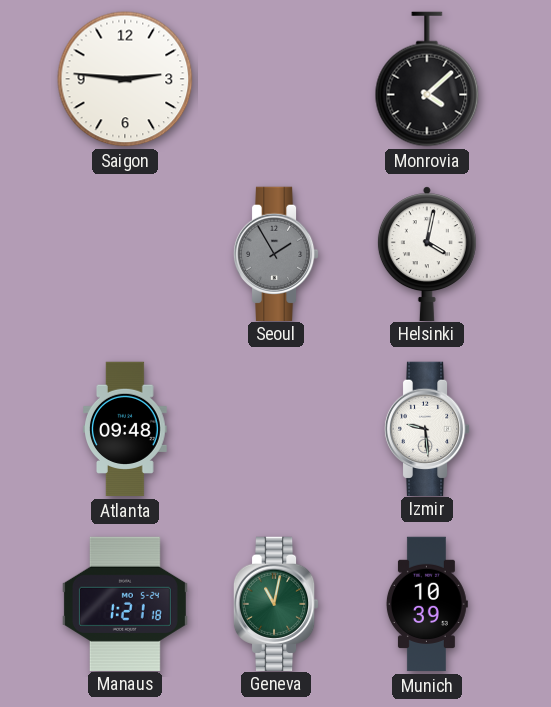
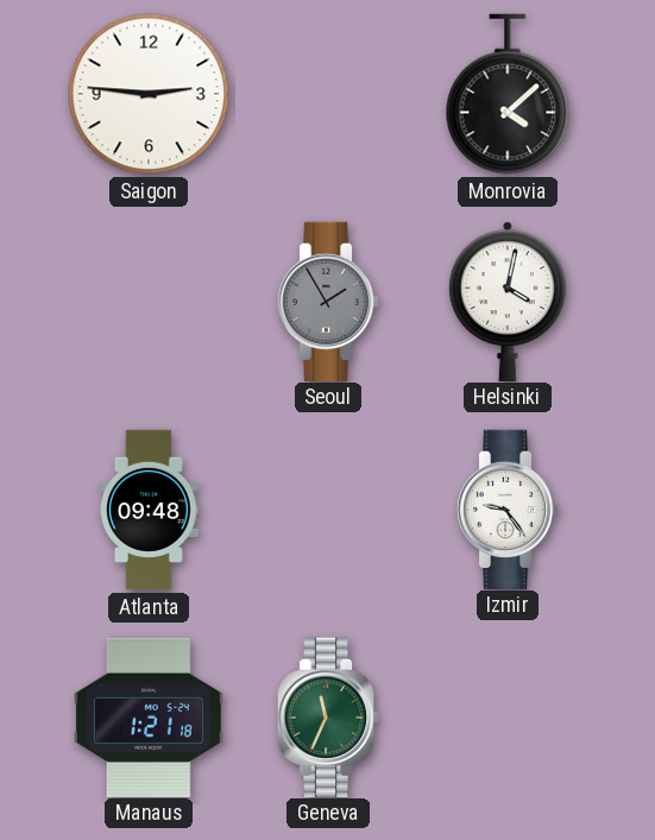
Izmir: 9:29 -> 9:24
Geneva: 11:02 -> 11:34
Munich: 10:39 -> none
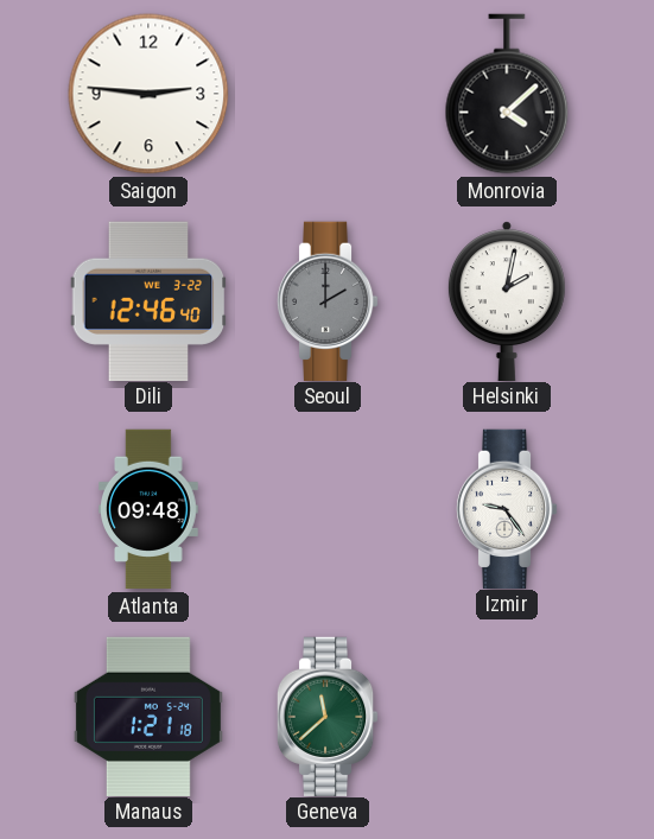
Dili: none -> 12:46
Seoul: 1:55 -> 2:00
Helsinki: 4:02 -> 2:02
Geneva: 11:34 -> 11:38
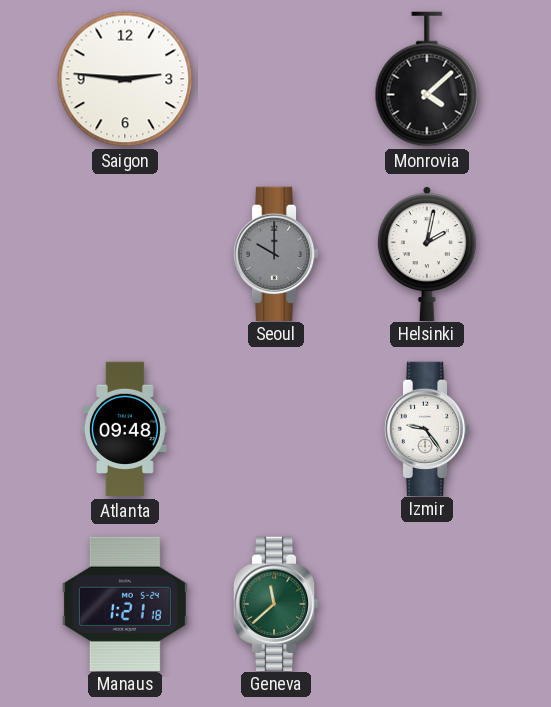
Dili: 12:46 -> none
Seoul: 2:00 -> 10:00
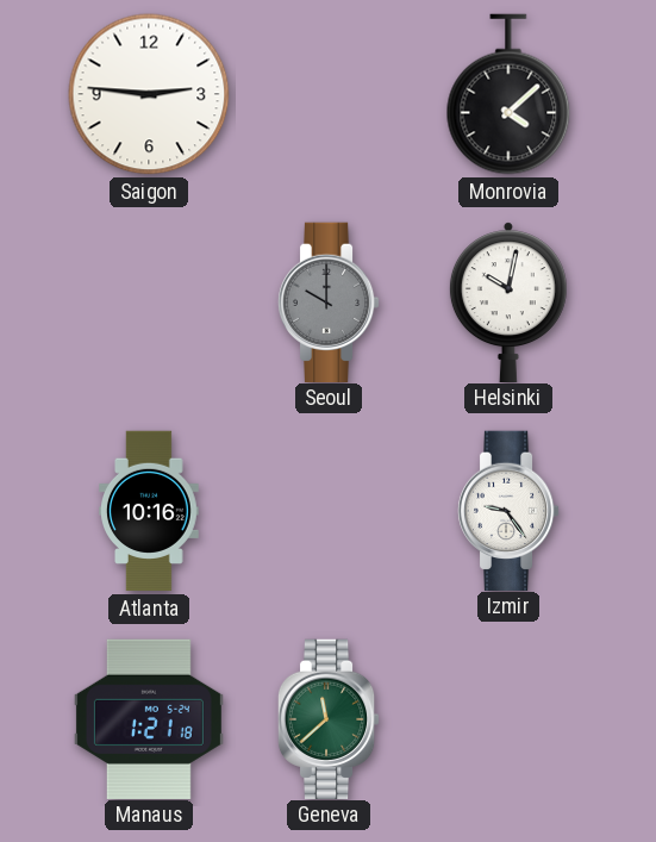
Helsinki: 2:02 -> 10:02
Atlanta: 09:48 -> 10:16
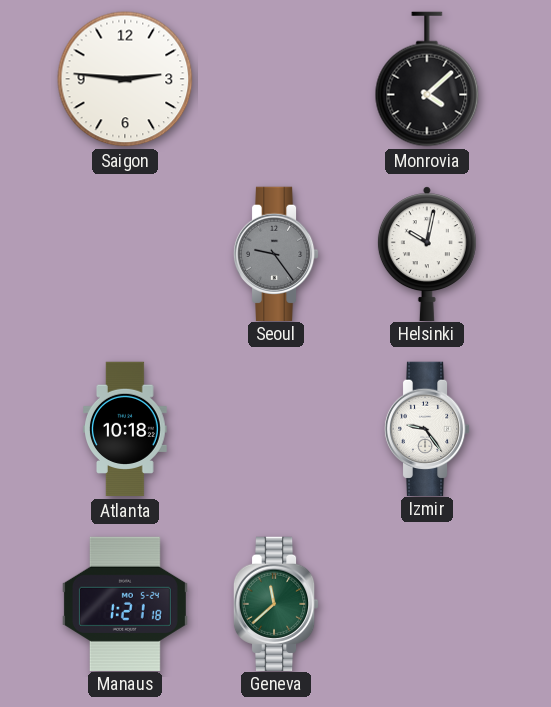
Seoul: 10:00 -> 9:24
Atlanta: 10:16 -> 10:18
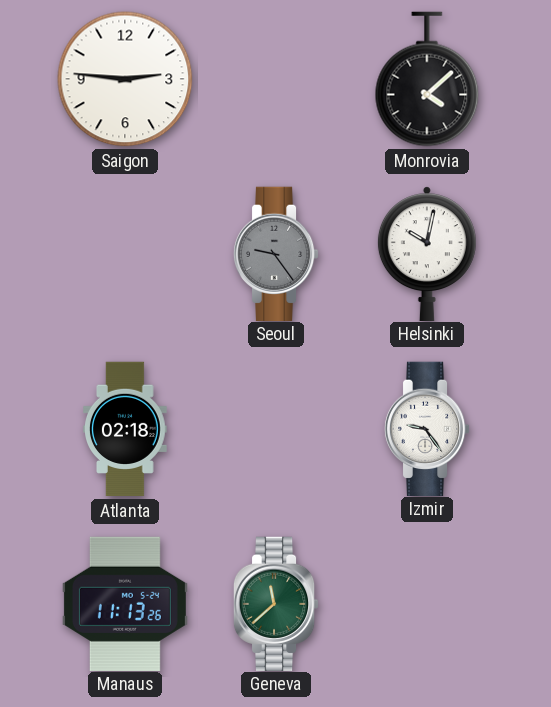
Atlanta: 10:18 -> 02:18
Manaus: 1:21 -> 11:13
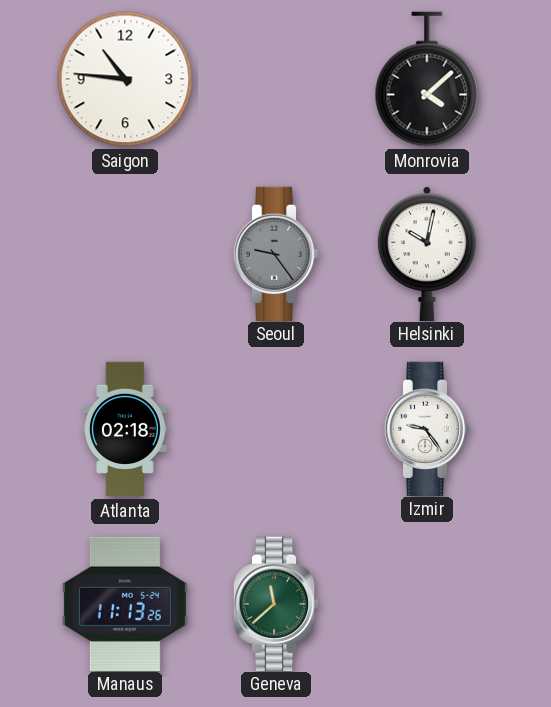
Saigon: 2:46 -> 10:46
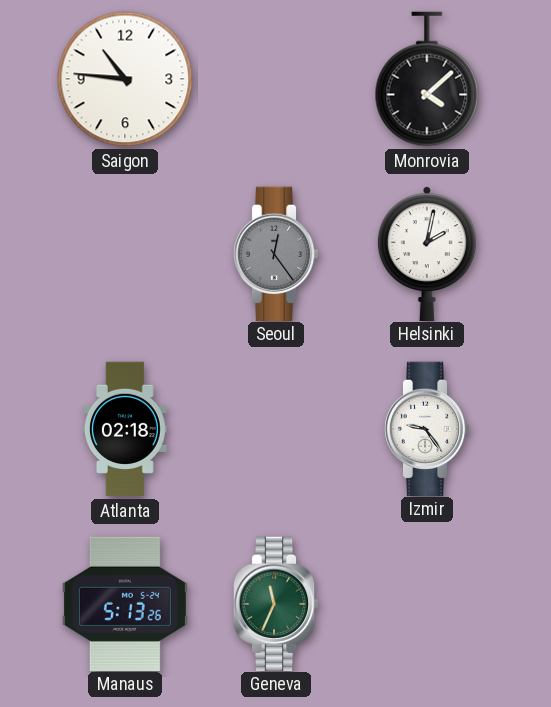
Seoul: 9:24 -> 12:24
Helsinki: 10:02 -> 2:02
Manaus: 11:13 -> 5:13
Geneva: 11:38 -> 11:34
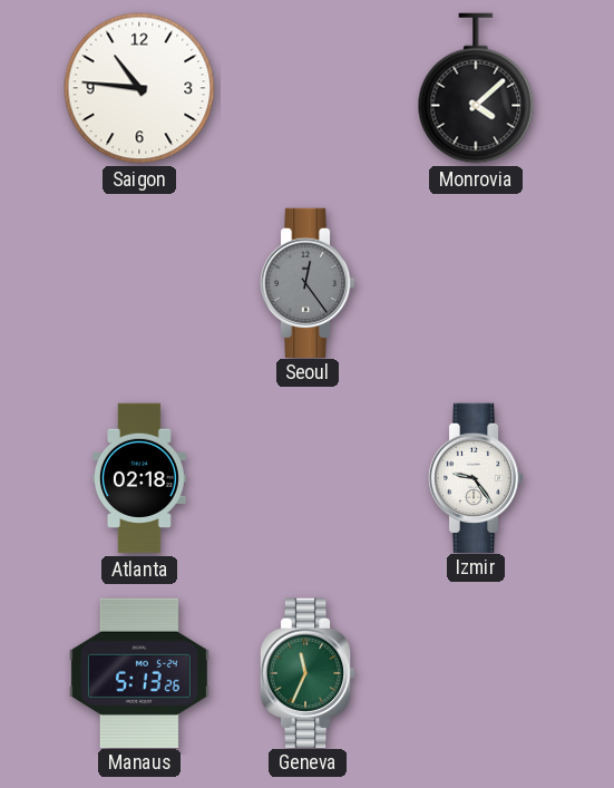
Helsinki: 2:02 -> none
